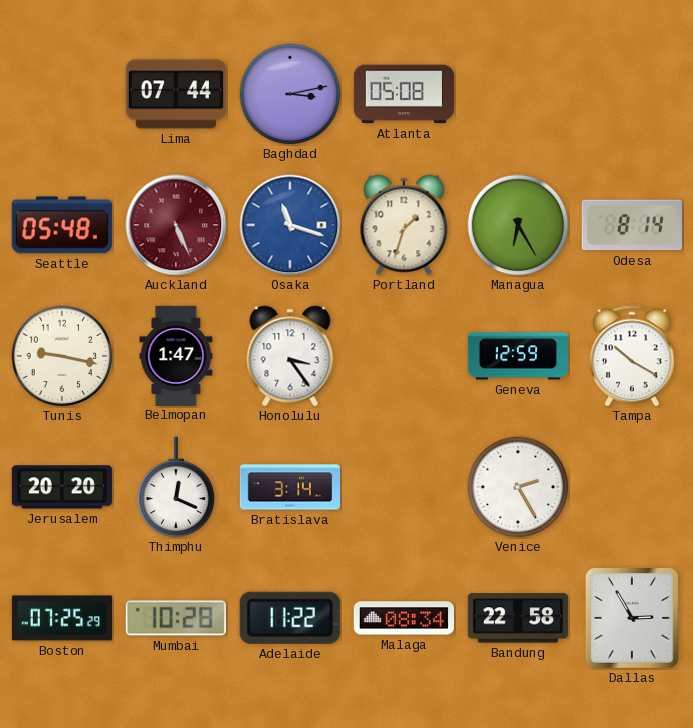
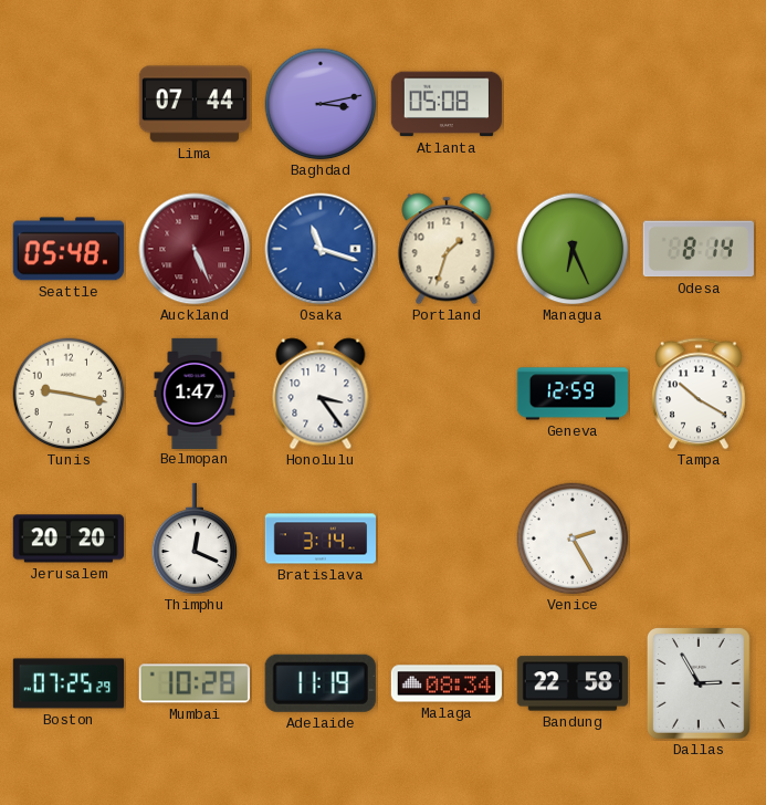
Managua: 6:25 -> 6:26
Adelaide: 11:22 -> 11:19
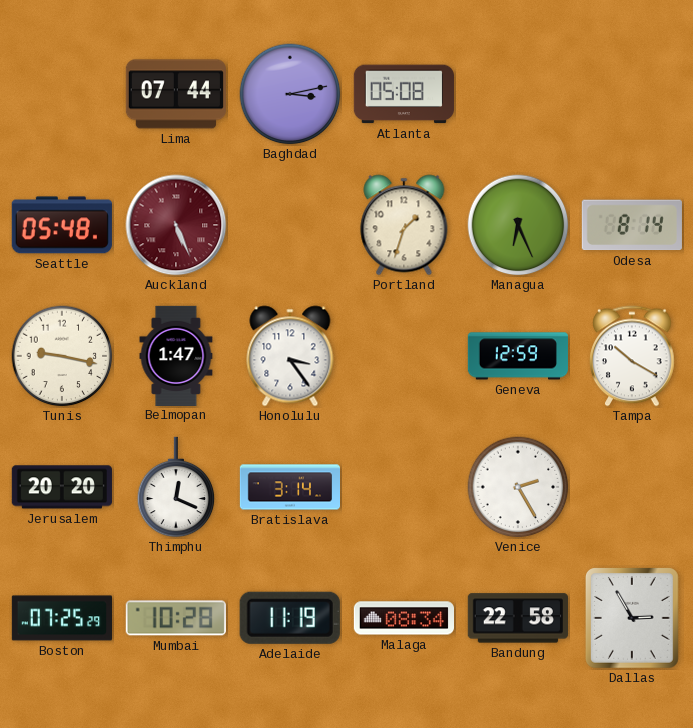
Osaka: 11:18 -> none
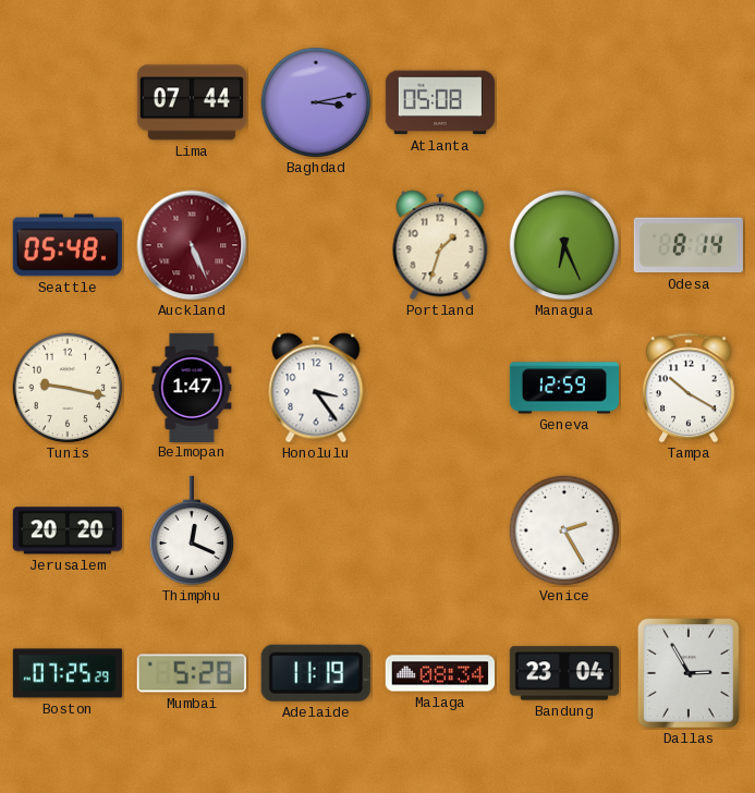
Bratislava: 3:14 -> none
Mumbai: 10:28 -> 5:28
Bandung: 22:58 -> 23:04
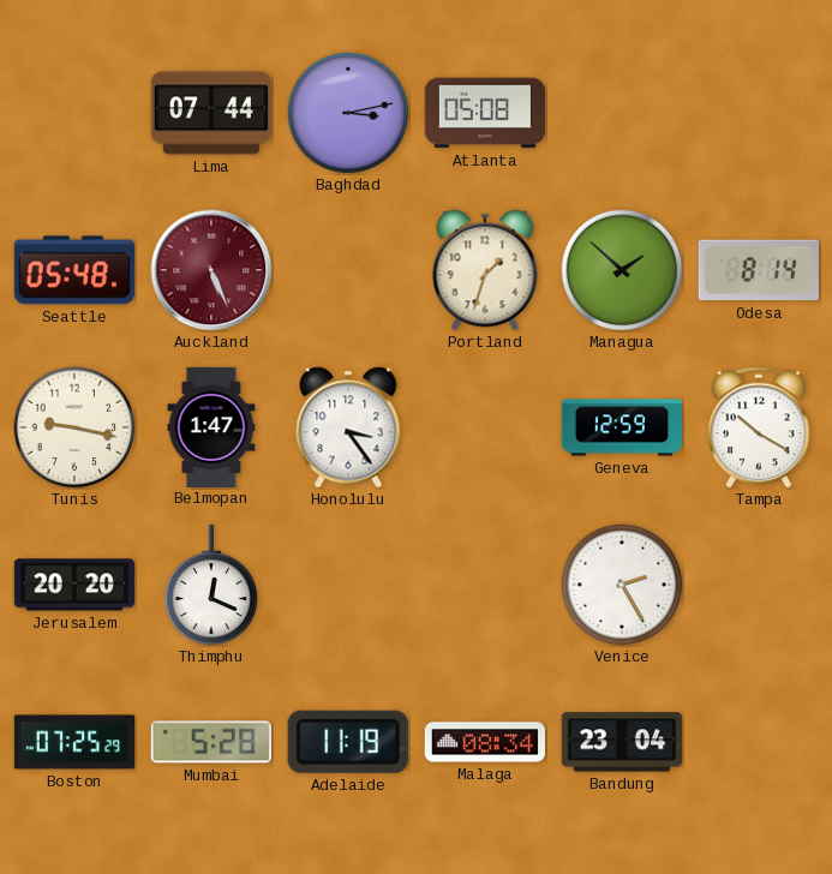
Managua: 6:26 -> 1:52
Dallas: 2:55 -> none
